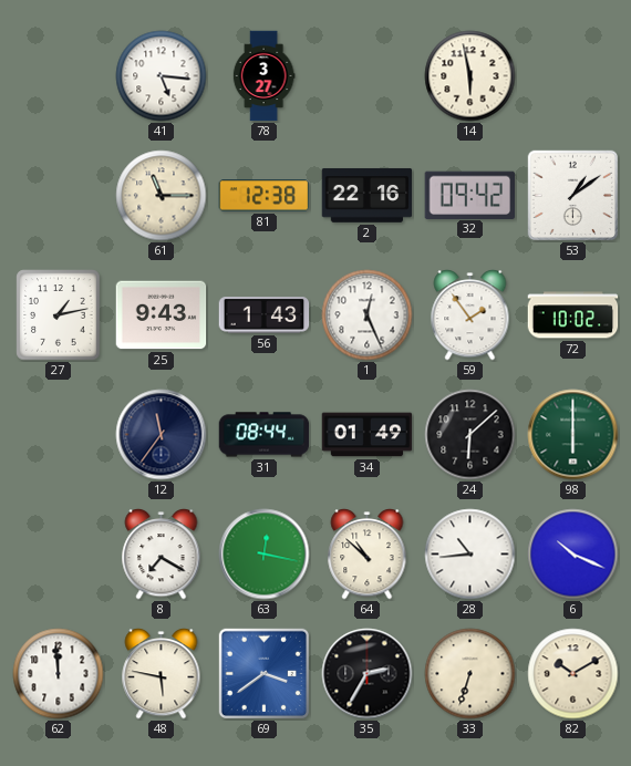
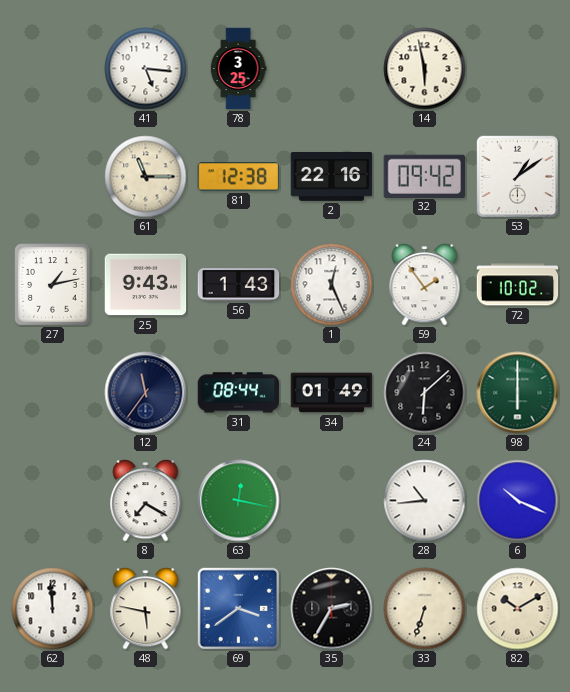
78: 3:27 -> 3:25
64: 10:52 -> none
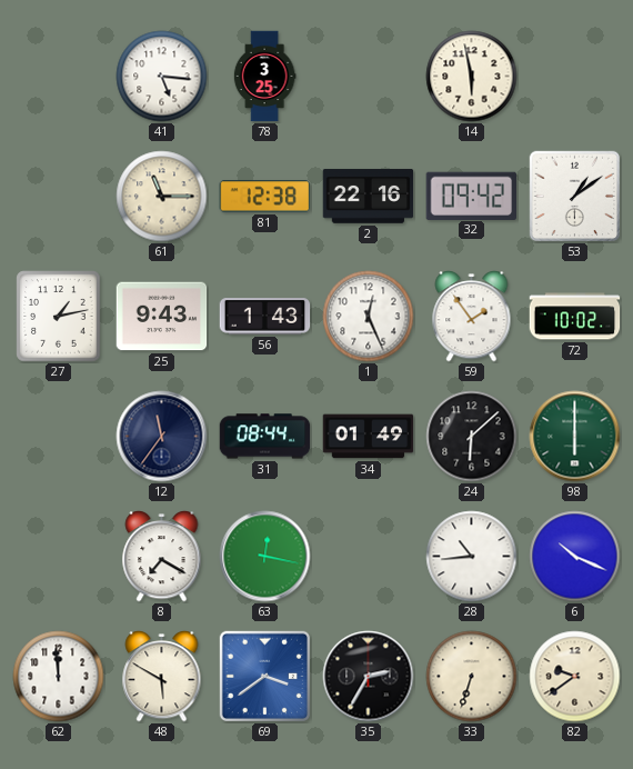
48: 5:47 -> 5:50
82: 10:10 -> 9:39
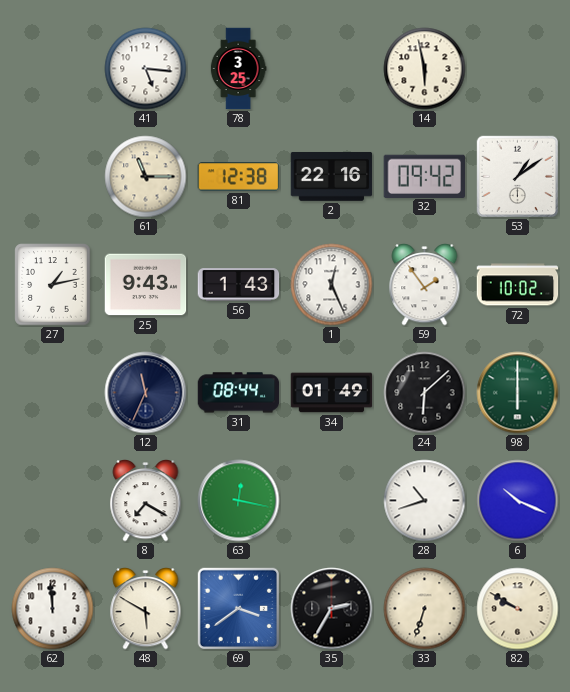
12: 11:36 -> 11:34
28: 10:44 -> 10:42
82: 9:39 -> 9:50
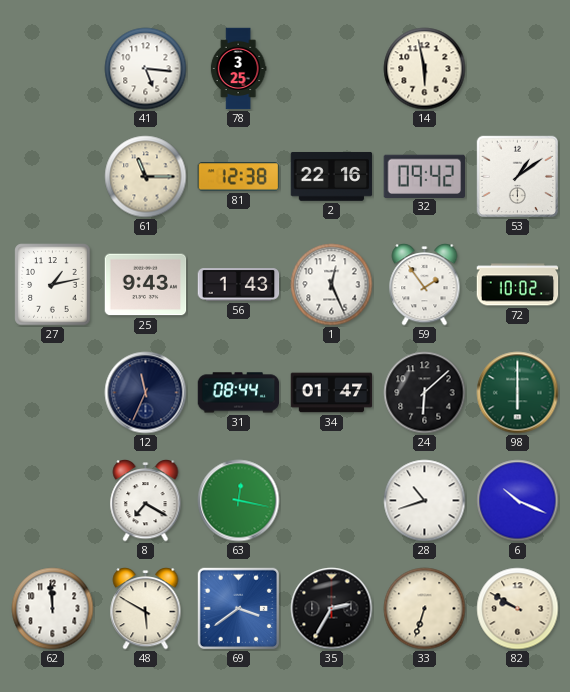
34: 01:49 -> 01:47
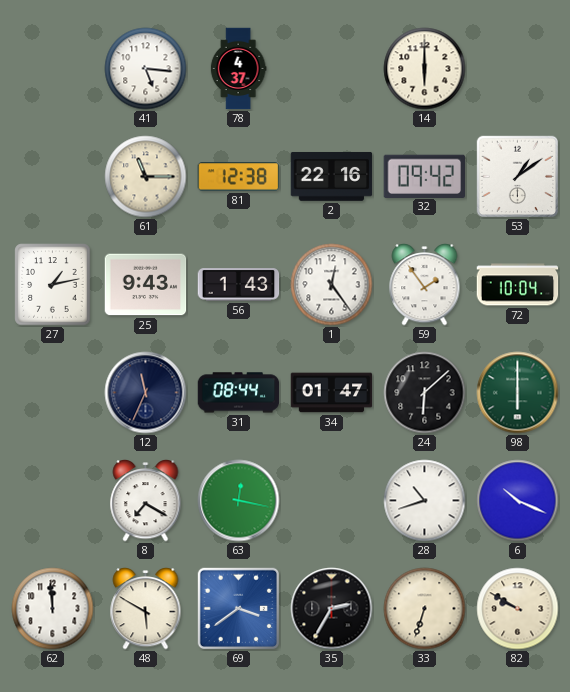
78: 3:25 -> 4:37
14: 5:58 -> 6:00
1: 12:26 -> 12:24
72: 10:02 -> 10:04
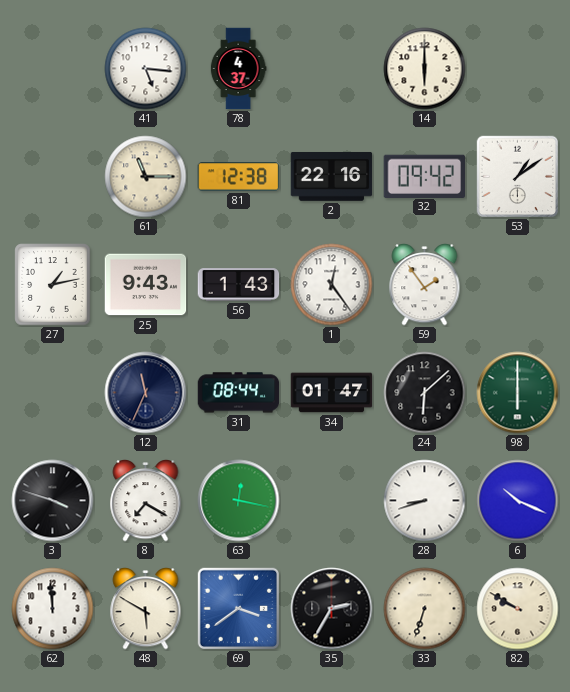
72: 10:04 -> none
3: none -> 3:48
28: 10:42 -> 8:42
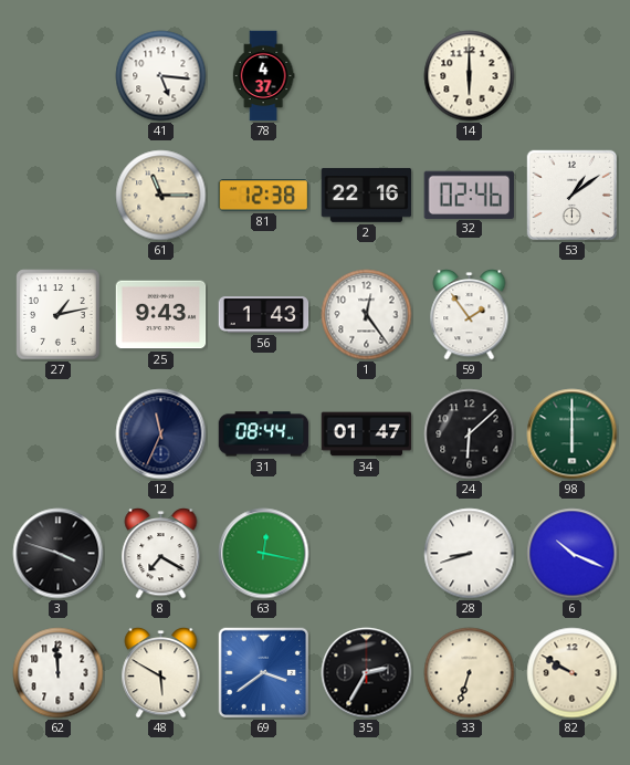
32: 09:42 -> 02:46
